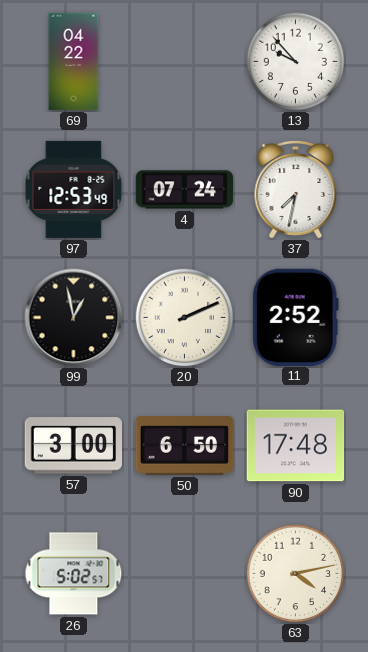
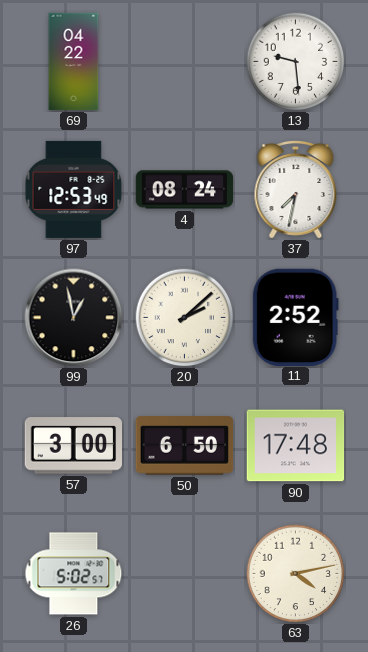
13: 9:53 -> 9:29
4: 07:24 -> 08:24
20: 2:11 -> 2:08
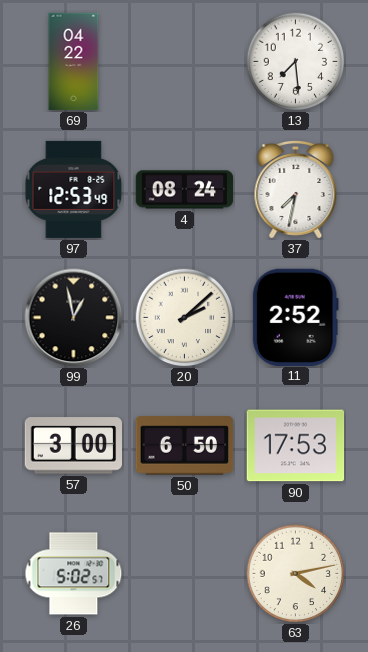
13: 9:29 -> 7:29
90: 17:48 -> 17:53
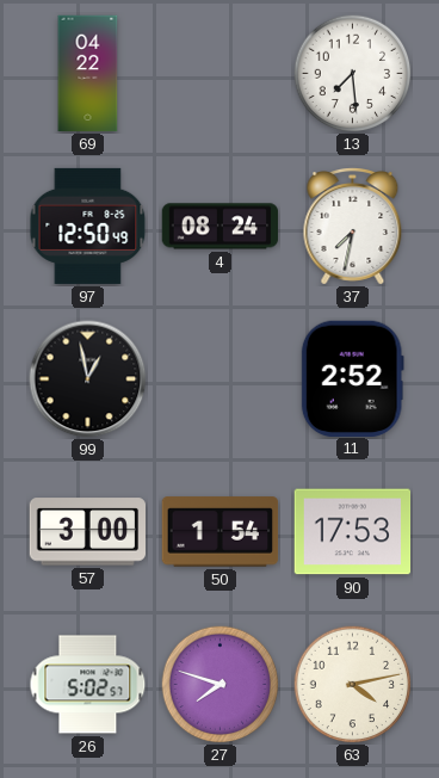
97: 12:53 -> 12:50
20: 2:08 -> none
50: 6:50 -> 1:54
27: none -> 7:48
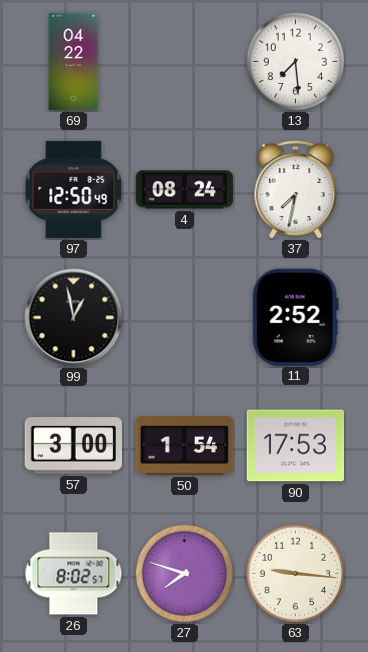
26: 5:02 -> 8:02
63: 4:13 -> 9:16
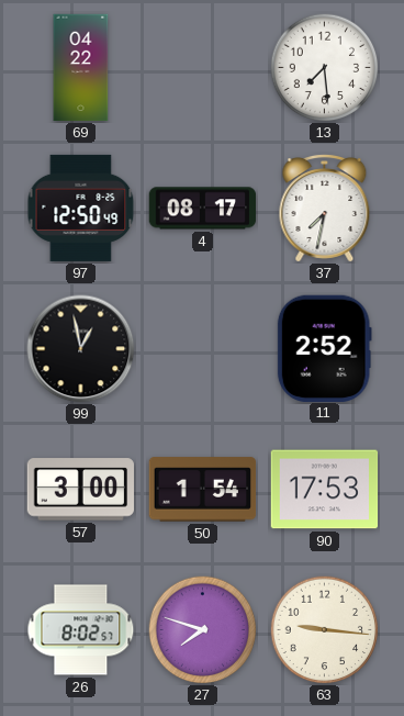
4: 08:24 -> 08:17
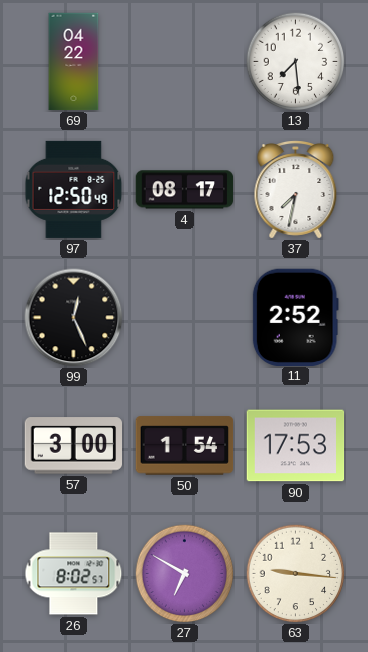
99: 12:58 -> 12:26
27: 7:48 -> 6:50
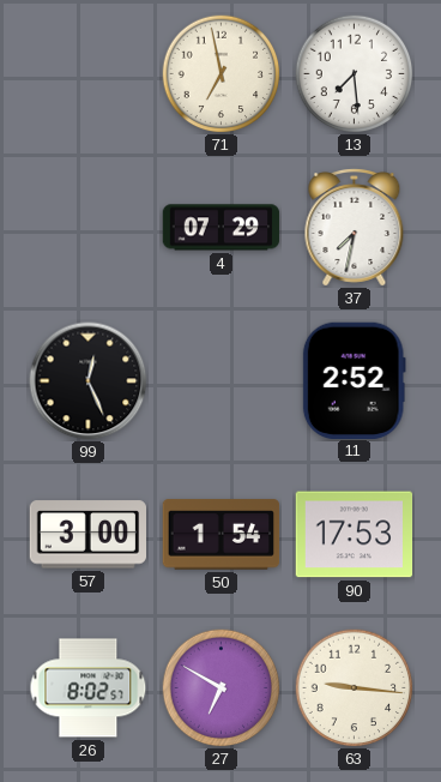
69: 04:22 -> none
71: none -> 6:58
97: 12:50 -> none
4: 08:17 -> 07:29
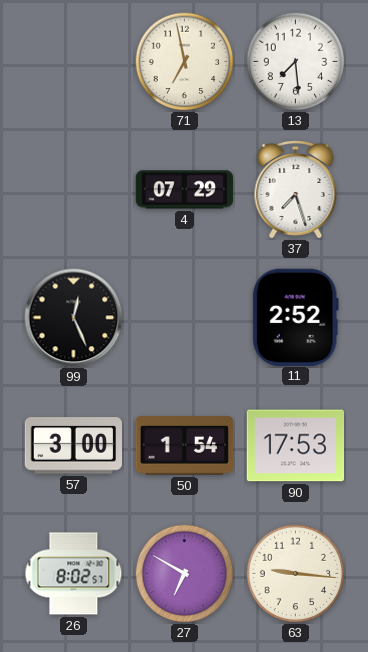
37: 7:32 -> 7:27
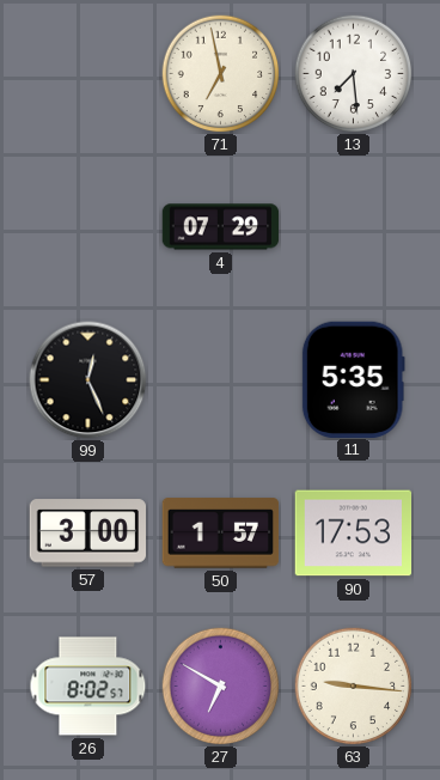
37: 7:27 -> none
11: 2:52 -> 5:35
50: 1:54 -> 1:57
